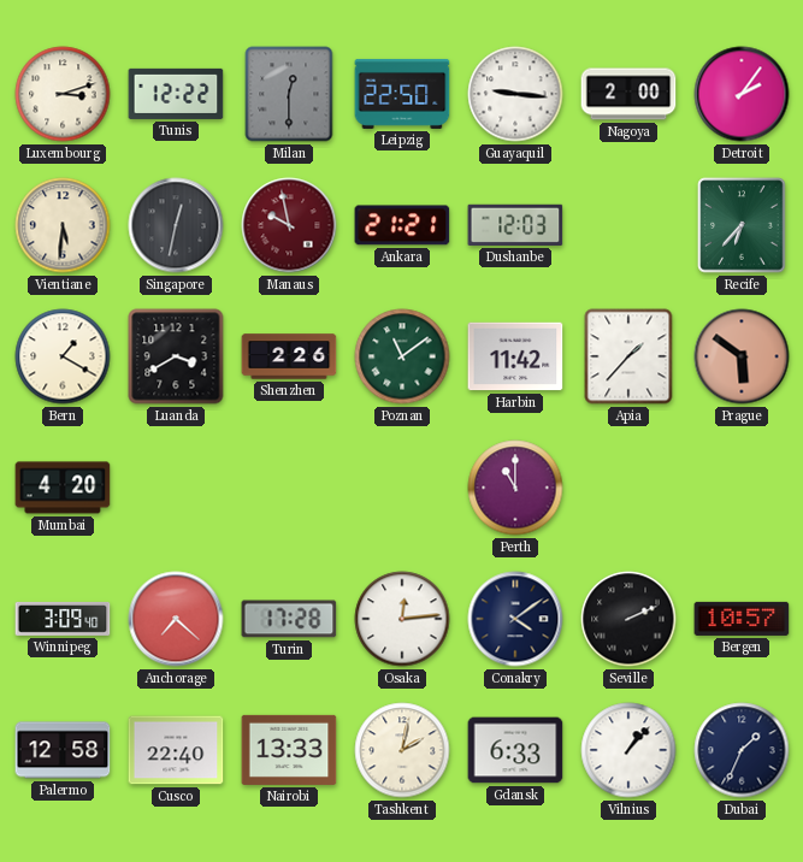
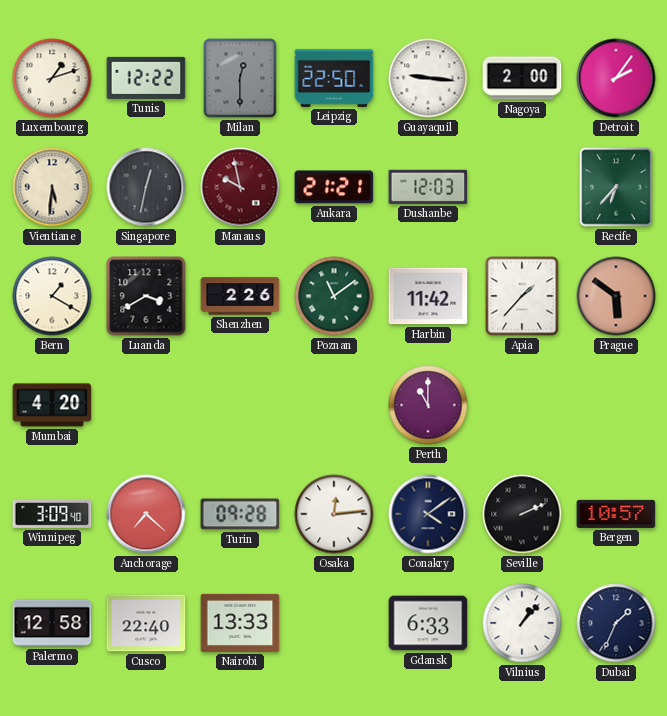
Luxembourg: 3:12 -> 1:12
Turin: 17:28 -> 09:28
Tashkent: 2:02 -> none
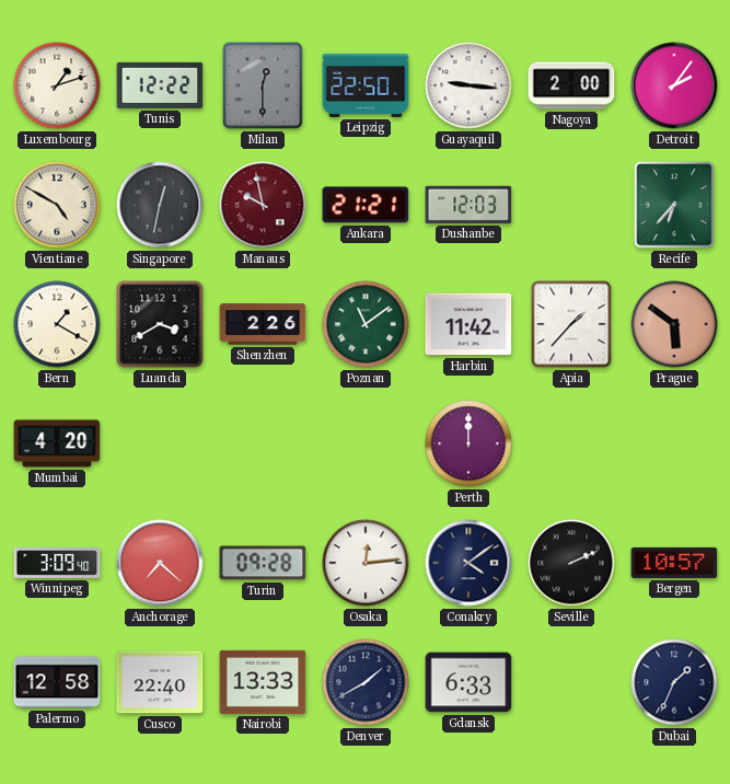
Vientiane: 5:31 -> 4:50
Perth: 11:00 -> 12:00
Denver: none -> 1:40
Vilnius: 1:07 -> none
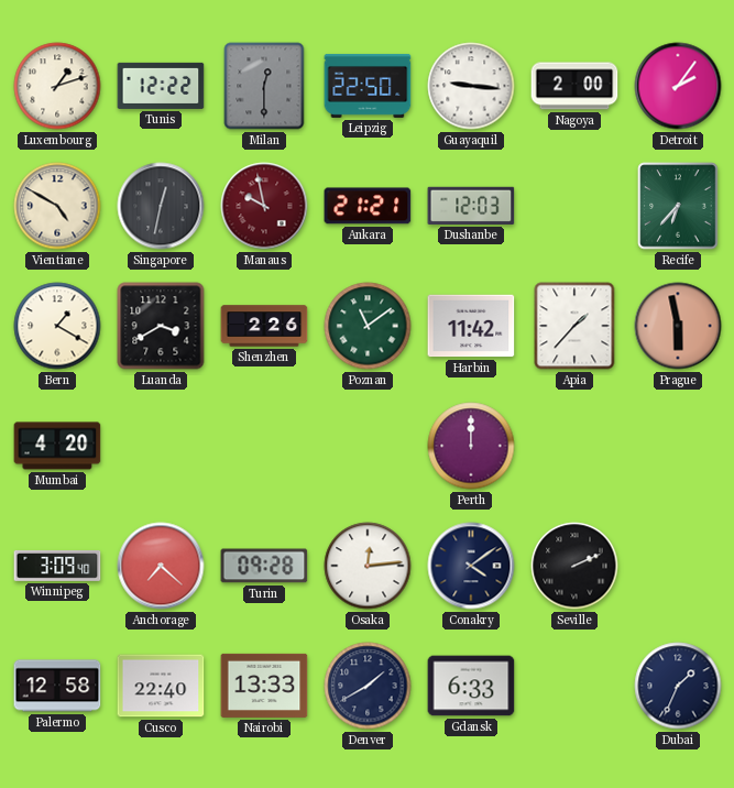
Prague: 5:51 -> 5:58
Bergen: 10:57 -> none
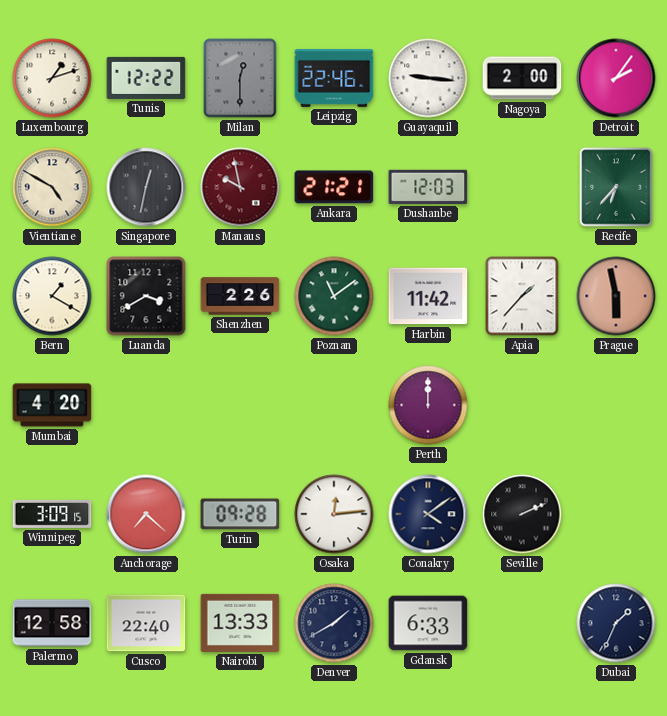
Leipzig: 22:50 -> 22:46
Winnipeg: 3:09:40 -> 3:09:15
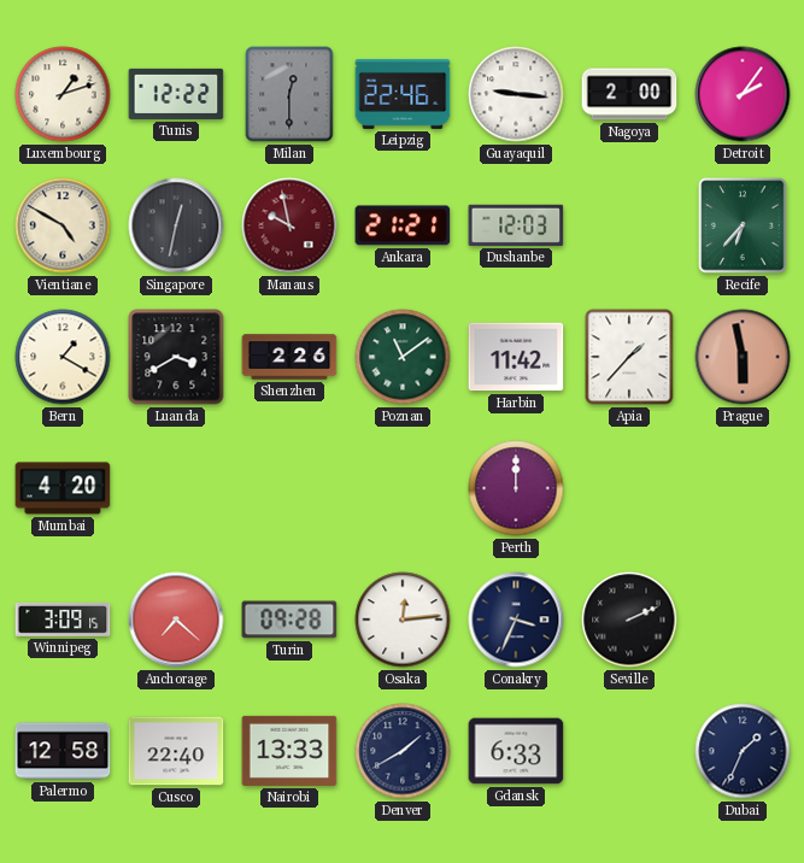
Conakry: 4:09 -> 3:34
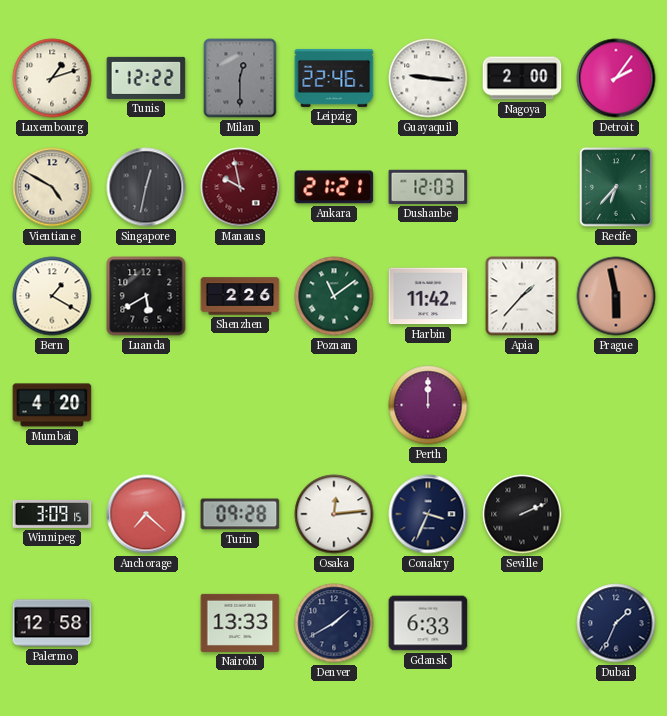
Luanda: 3:40 -> 5:40
Cusco: 22:40 -> none
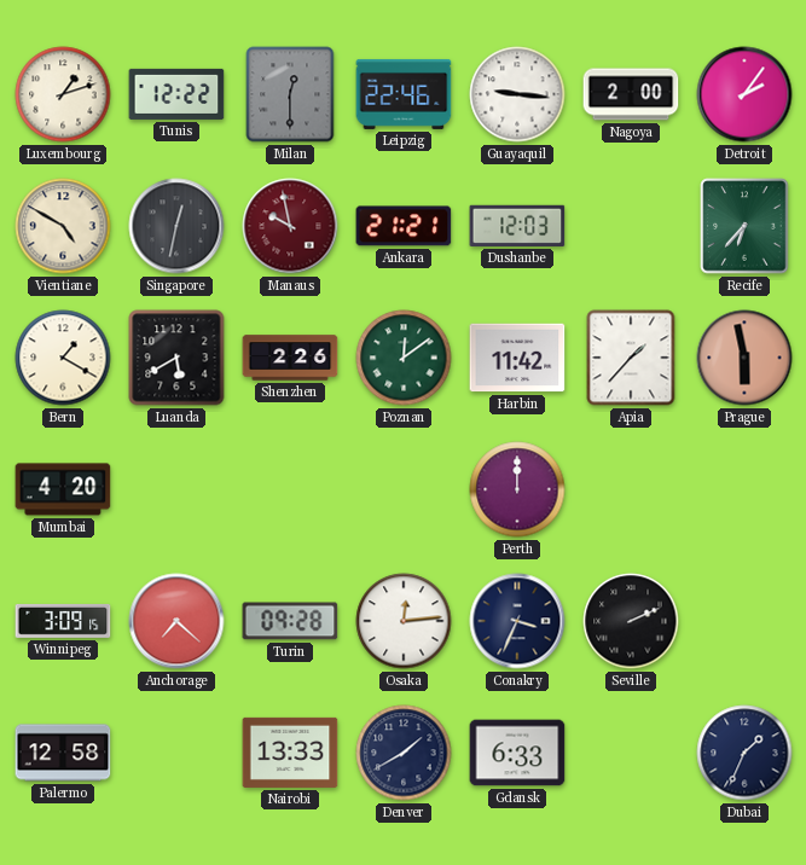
Poznan: 11:09 -> 12:09
